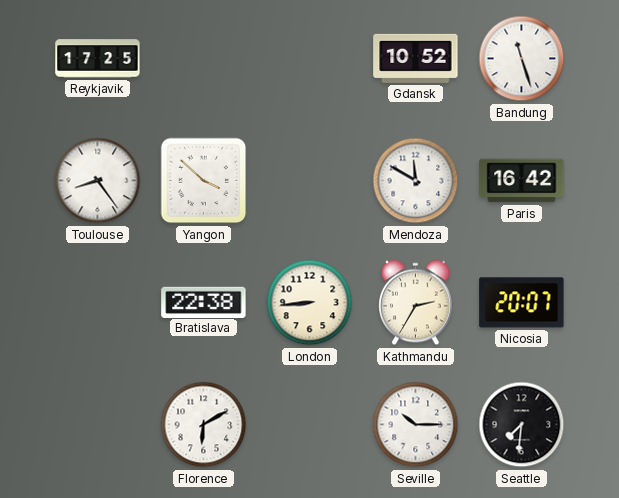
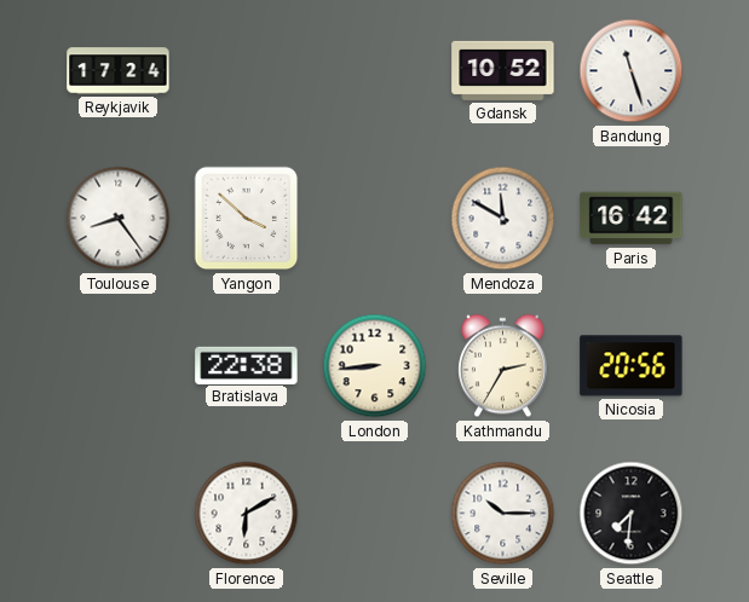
Reykjavik: 17:25 -> 17:24
Nicosia: 20:07 -> 20:56
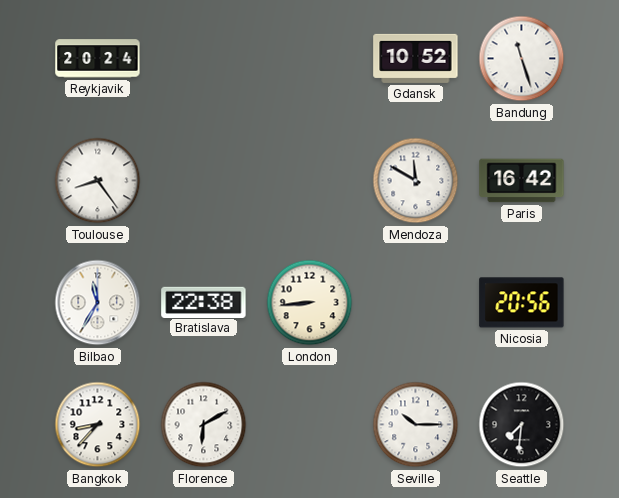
Reykjavik: 17:24 -> 20:24
Yangon: 3:52 -> none
Bilbao: none -> 11:35
Kathmandu: 2:35 -> none
Bangkok: none -> 8:37
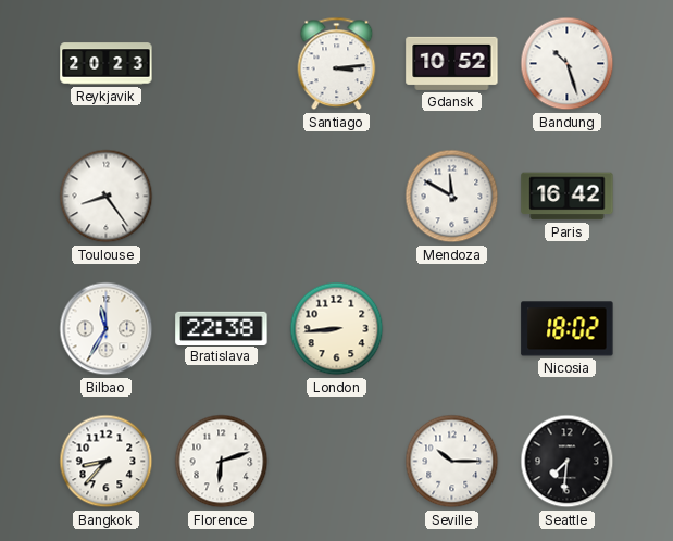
Reykjavik: 20:24 -> 20:23
Santiago: none -> 3:14
Bandung: 11:27 -> 10:27
Nicosia: 20:56 -> 18:02
Florence: 6:10 -> 6:12
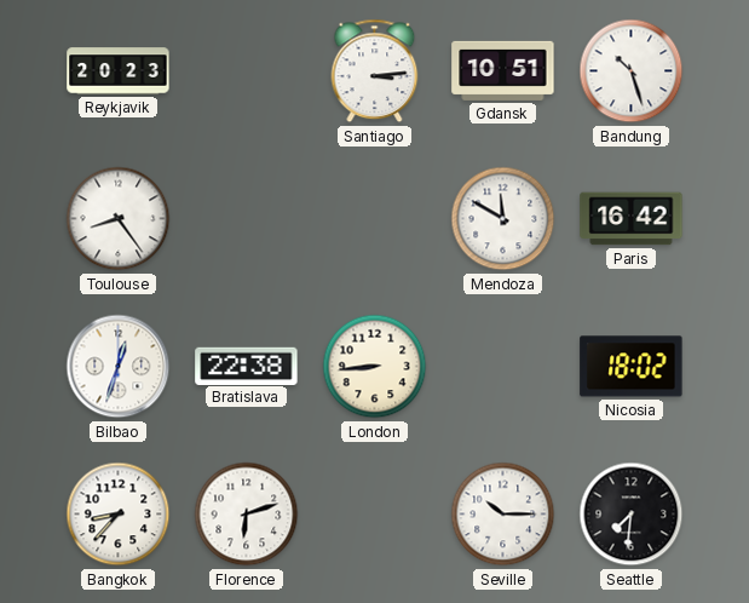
Gdansk: 10:52 -> 10:51
Bilbao: 11:35 -> 12:33
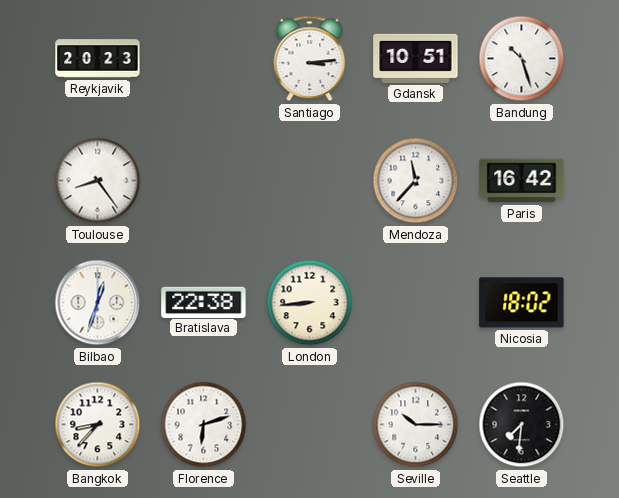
Mendoza: 11:50 -> 11:37
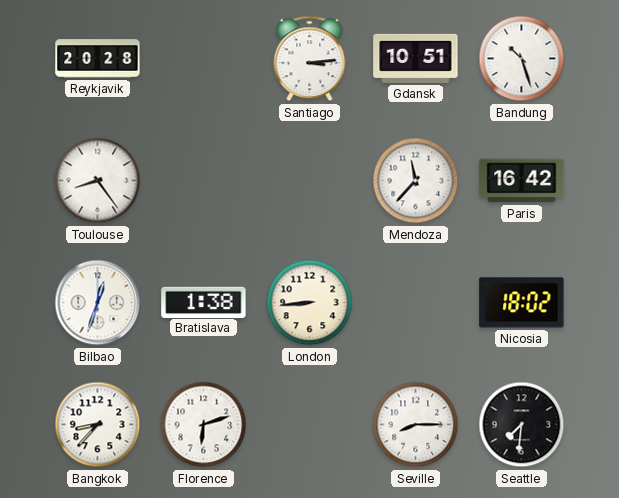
Reykjavik: 20:23 -> 20:28
Bratislava: 22:38 -> 1:38
Seville: 10:15 -> 8:15
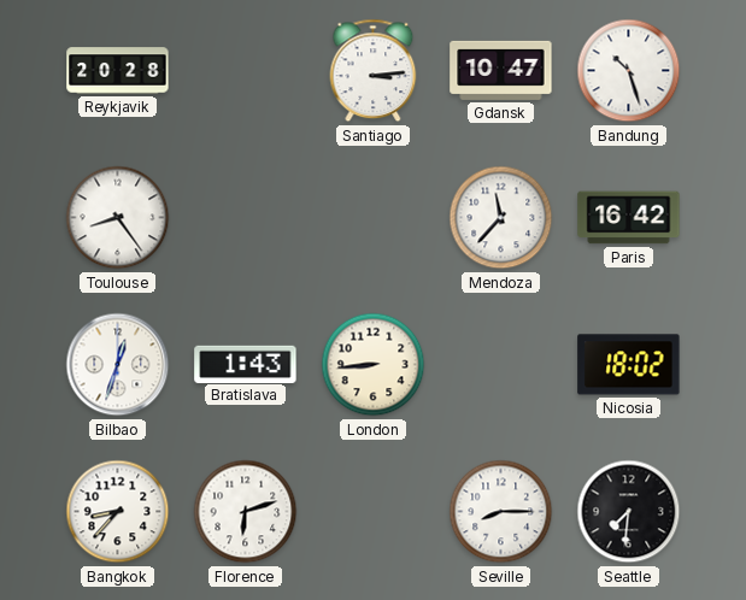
Gdansk: 10:51 -> 10:47
Bratislava: 1:38 -> 1:43
